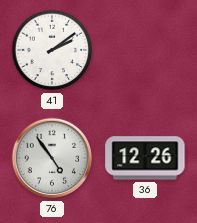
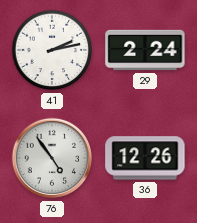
41: 2:09 -> 2:13
29: none -> 2:24
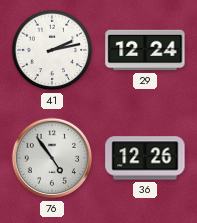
29: 2:24 -> 12:24
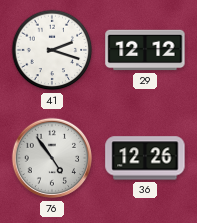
41: 2:13 -> 2:18
29: 12:24 -> 12:12
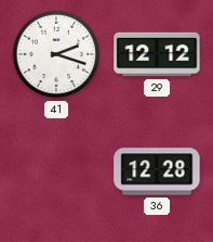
76: 4:54 -> none
36: 12:26 -> 12:28
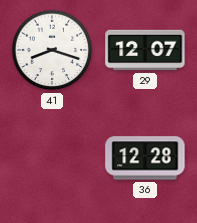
41: 2:18 -> 8:18
29: 12:12 -> 12:07
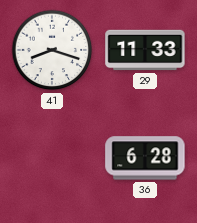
29: 12:07 -> 11:33
36: 12:28 -> 6:28
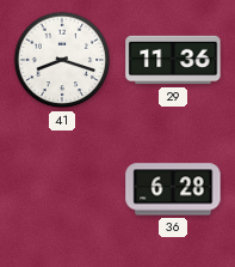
29: 11:33 -> 11:36
